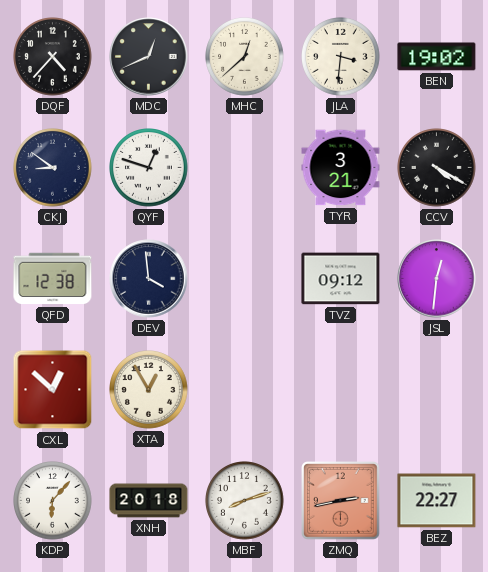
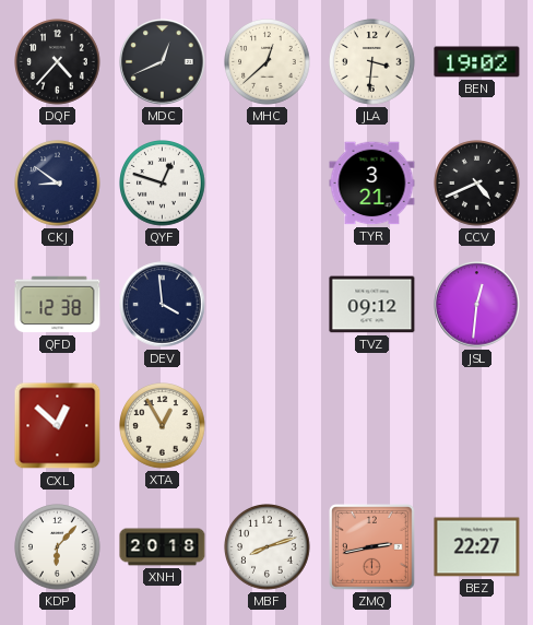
CCV: 4:20 -> 4:41
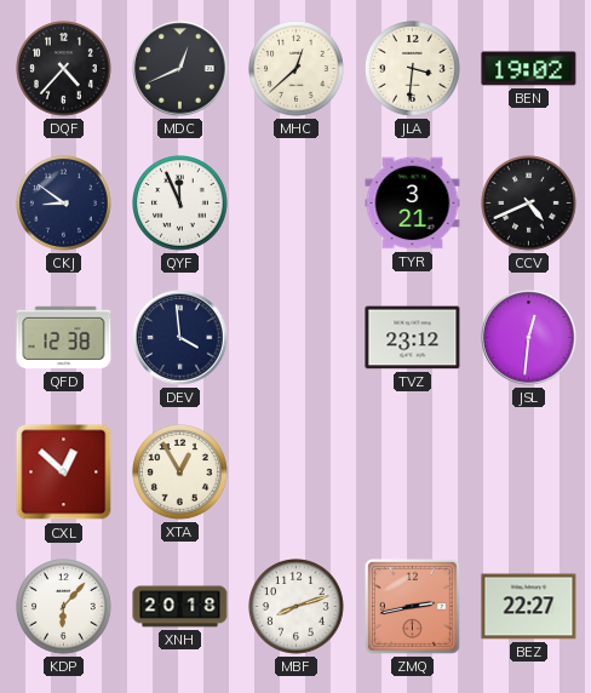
QYF: 12:48 -> 11:56
TVZ: 09:12 -> 23:12
